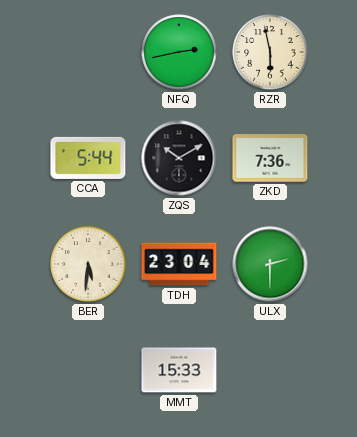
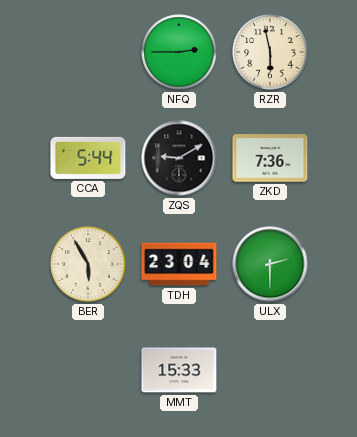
NFQ: 2:43 -> 2:45
ZQS: 10:10 -> 9:10
BER: 5:31 -> 5:55
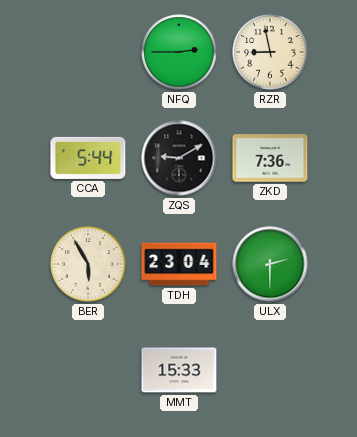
RZR: 5:58 -> 8:58
